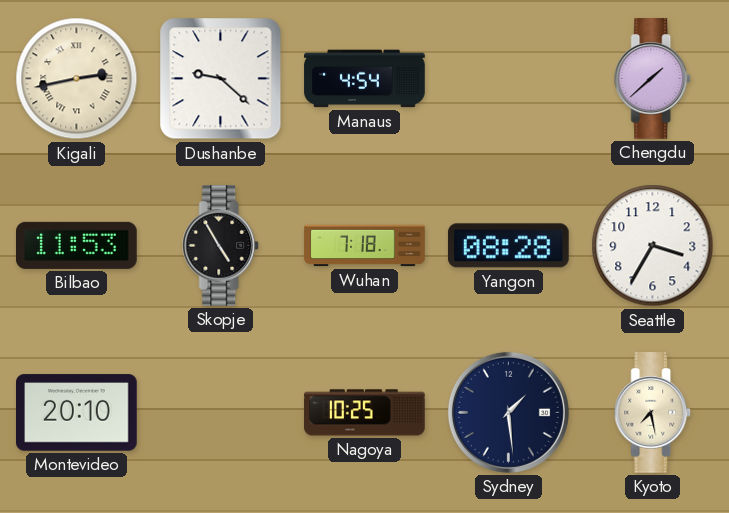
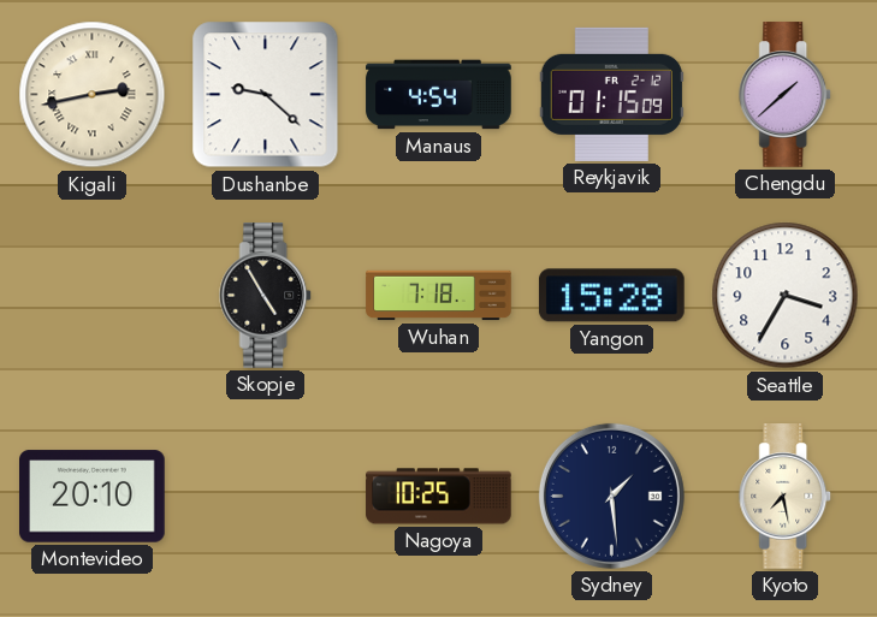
Reykjavik: none -> 01:15
Bilbao: 11:53 -> none
Yangon: 08:28 -> 15:28
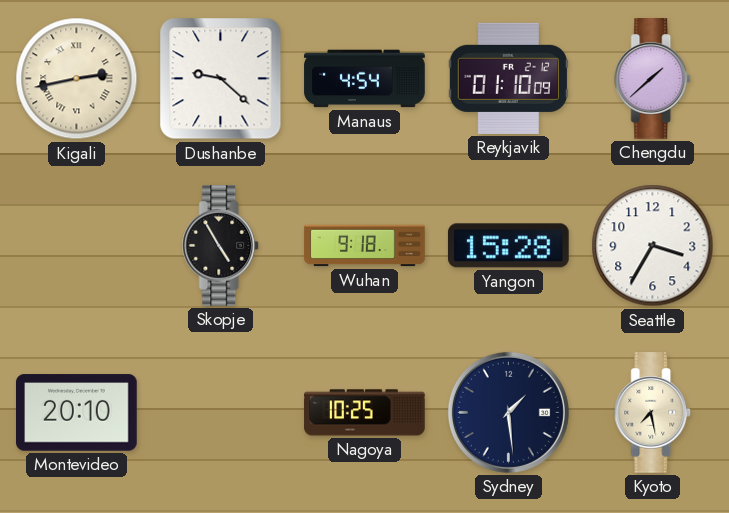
Reykjavik: 01:15 -> 01:10
Wuhan: 7:18 -> 9:18
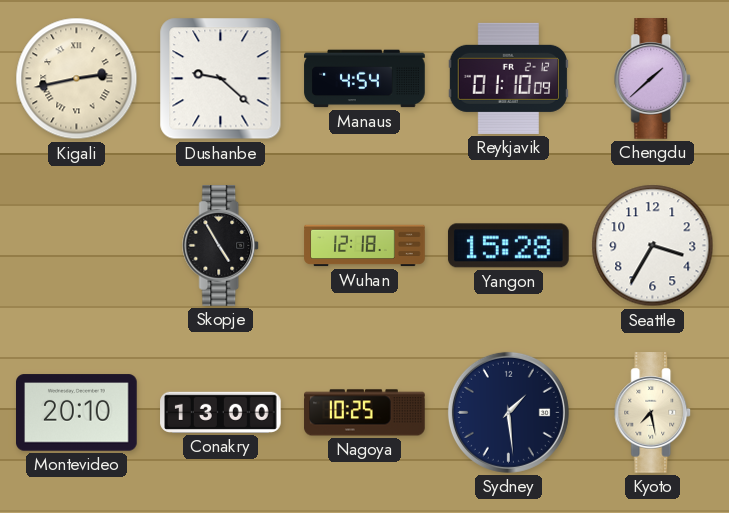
Wuhan: 9:18 -> 12:18
Conakry: none -> 13:00
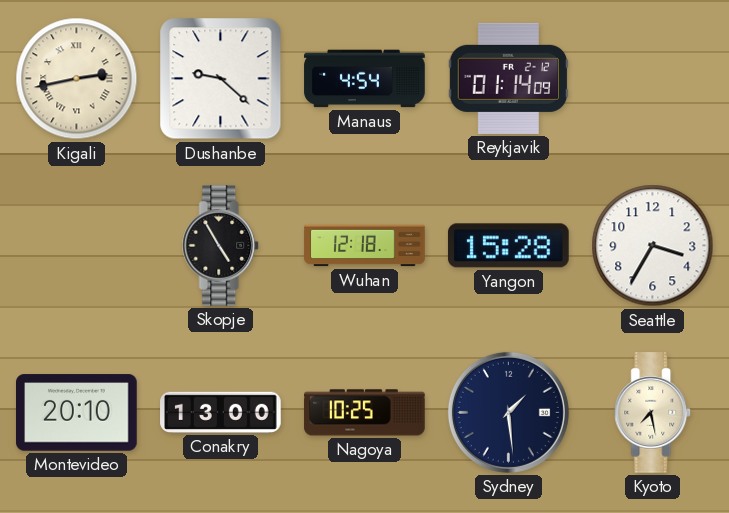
Reykjavik: 01:10 -> 01:14
Chengdu: 1:38 -> none
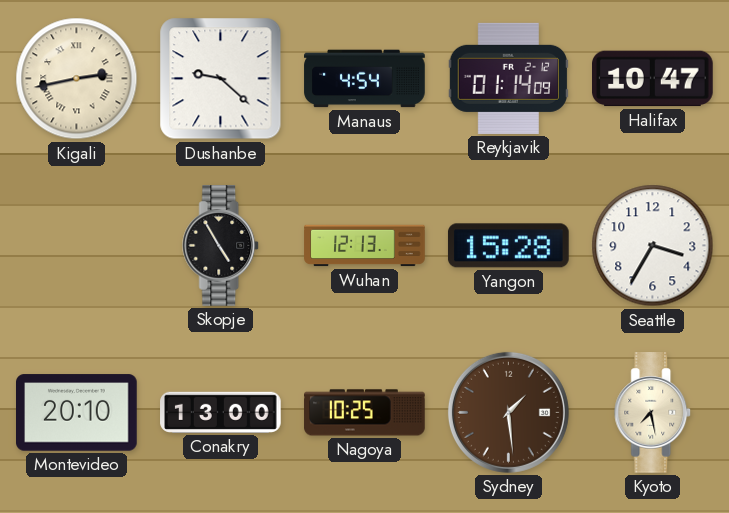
Halifax: none -> 10:47
Wuhan: 12:18 -> 12:13
Sydney dial: navy -> brown
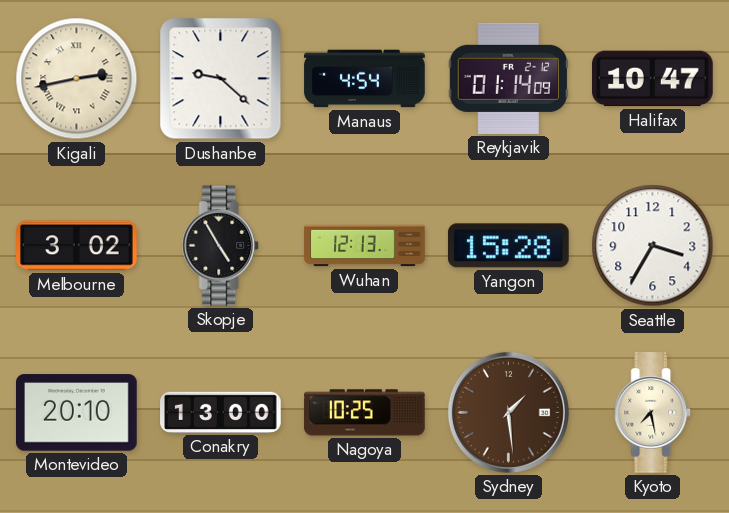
Melbourne: none -> 3:02
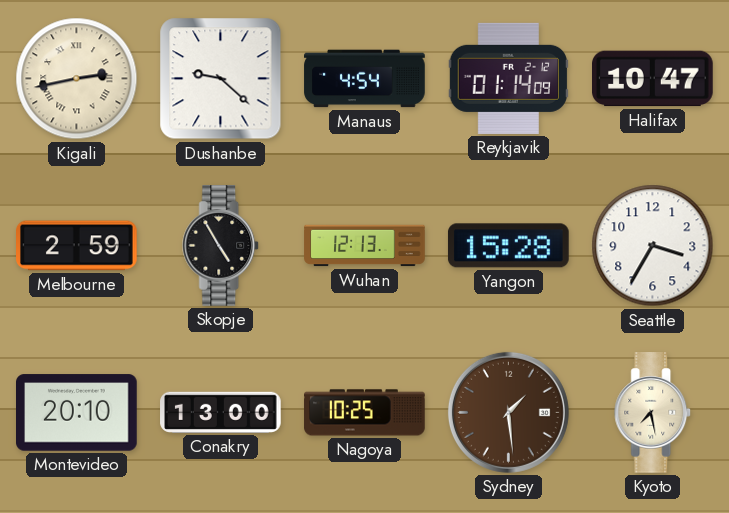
Melbourne: 3:02 -> 2:59
